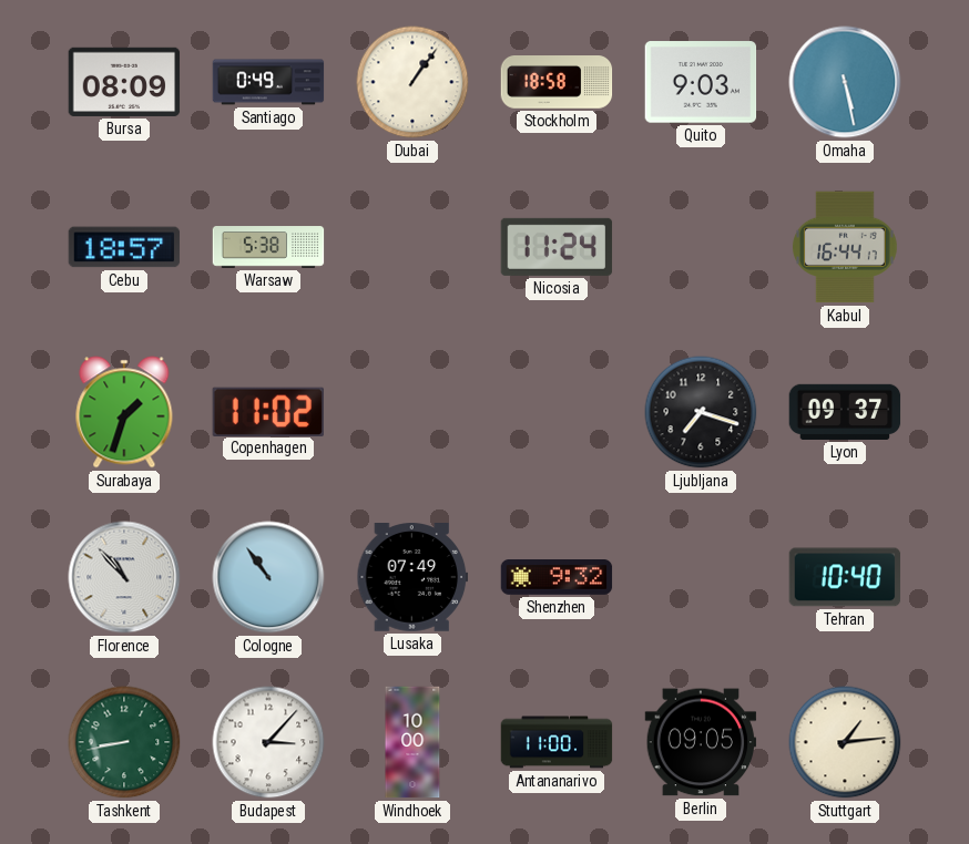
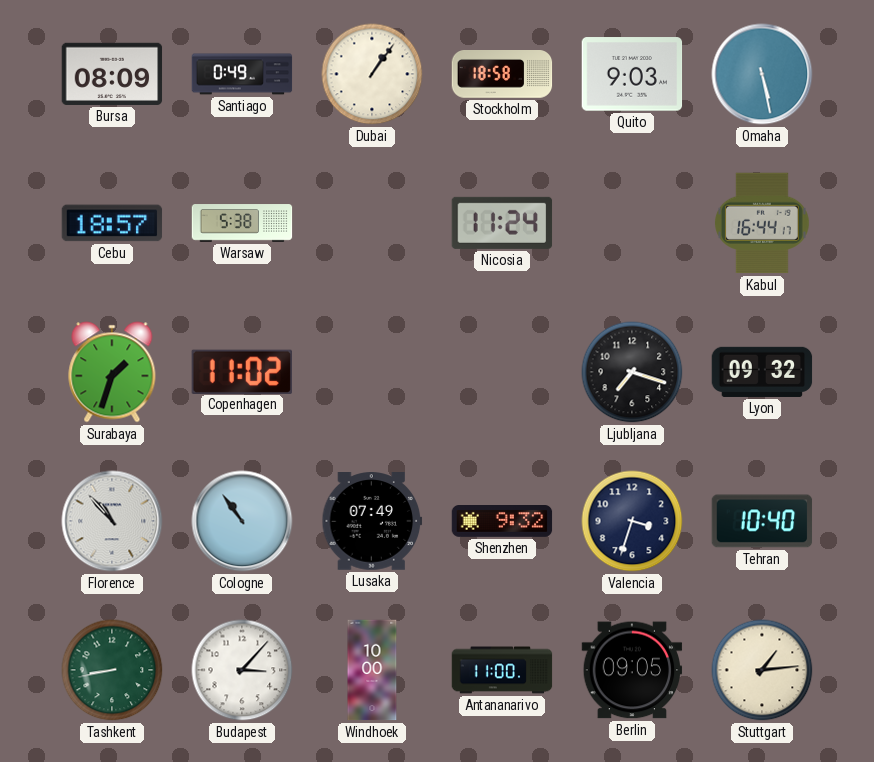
Lyon: 09:37 -> 09:32
Valencia: none -> 3:33
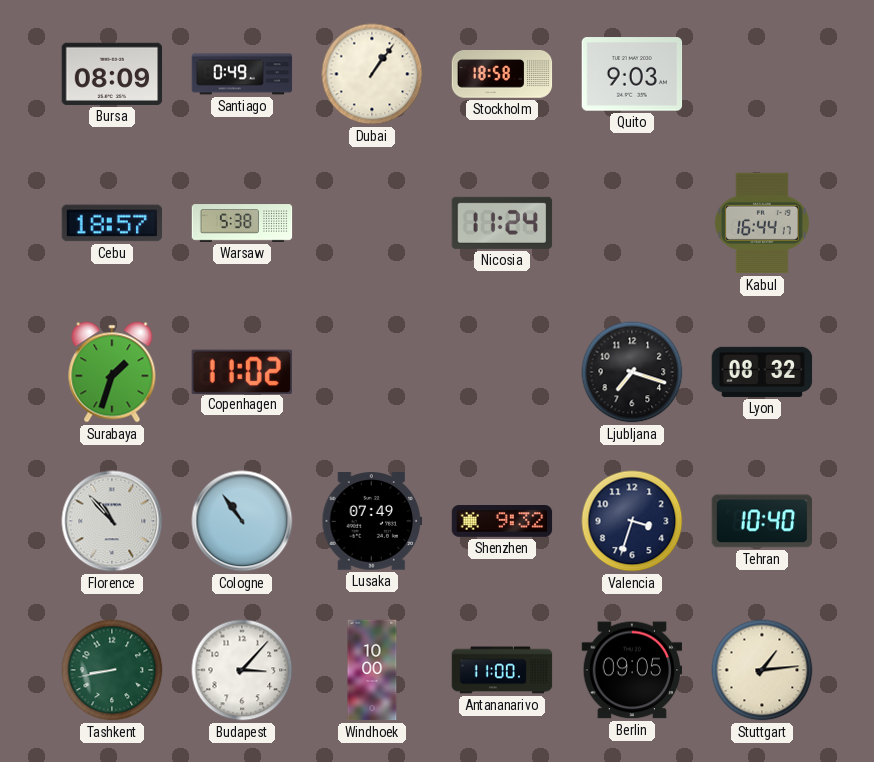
Omaha: 5:28 -> none
Lyon: 09:32 -> 08:32
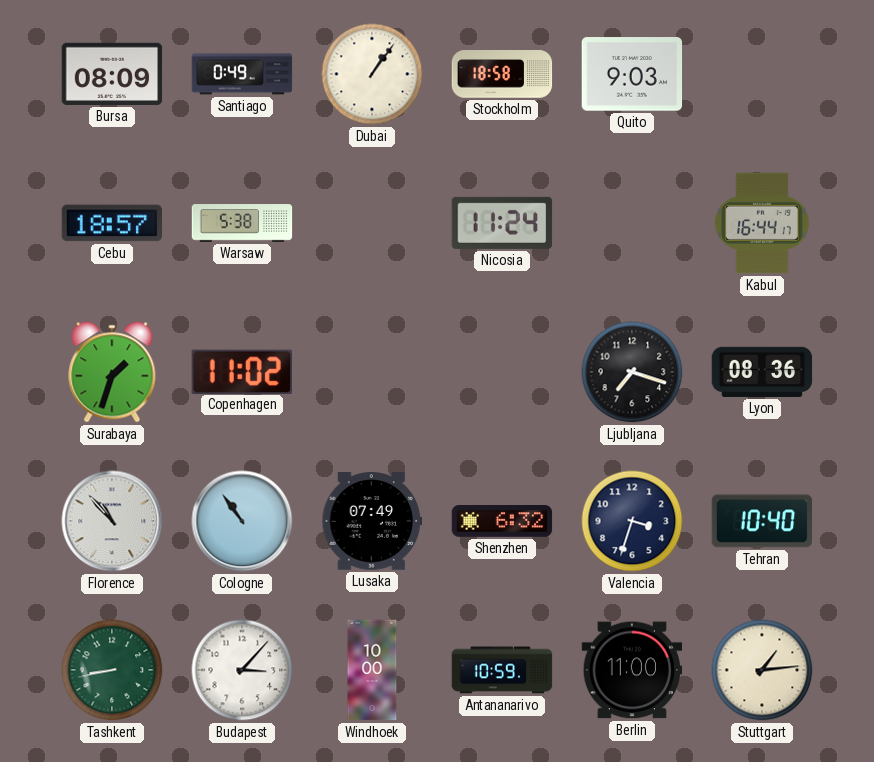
Lyon: 08:32 -> 08:36
Shenzhen: 9:32 -> 6:32
Antananarivo: 11:00 -> 10:59
Berlin: 09:05 -> 11:00
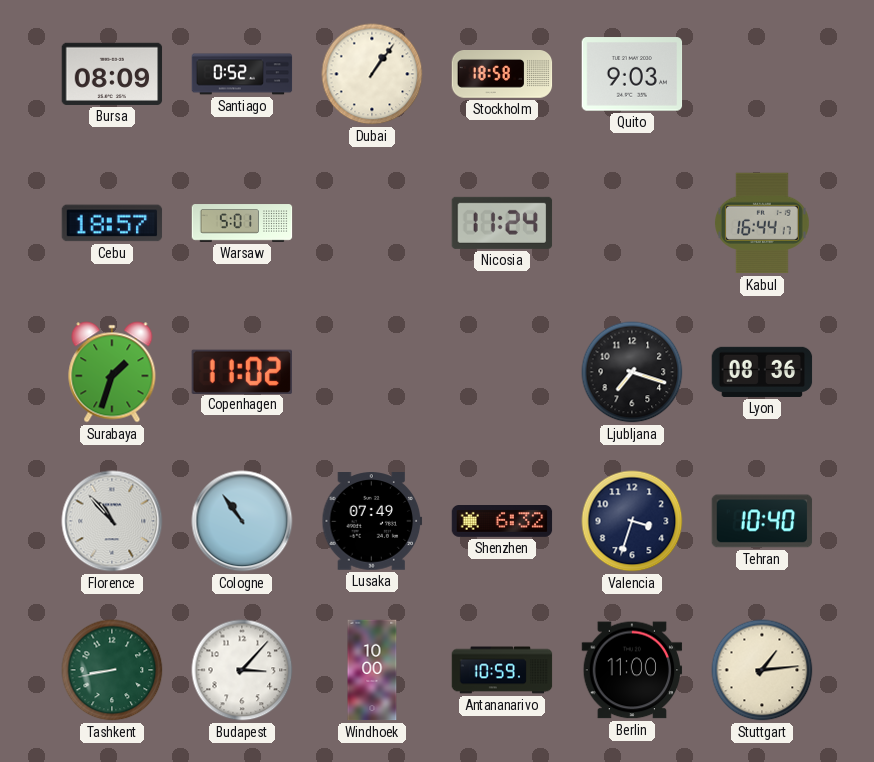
Santiago: 0:49 -> 0:52
Warsaw: 5:38 -> 5:01
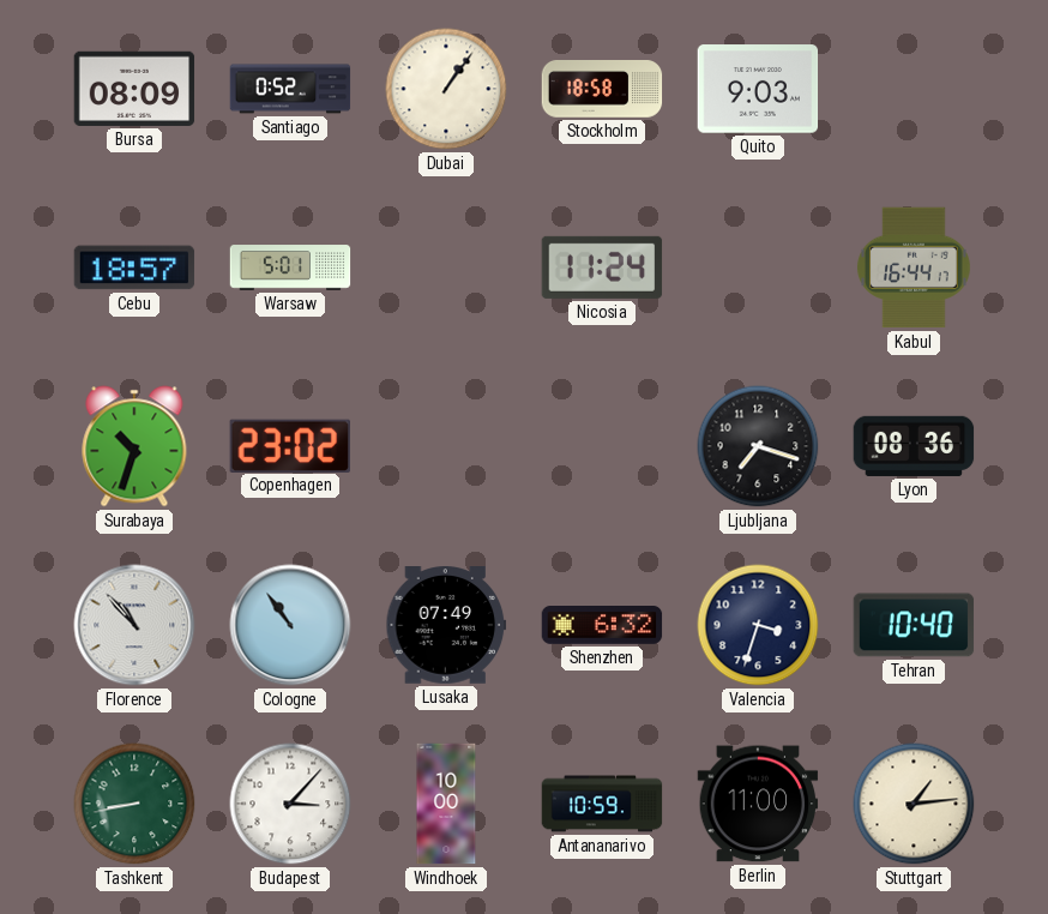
Surabaya: 1:33 -> 10:33
Copenhagen: 11:02 -> 23:02
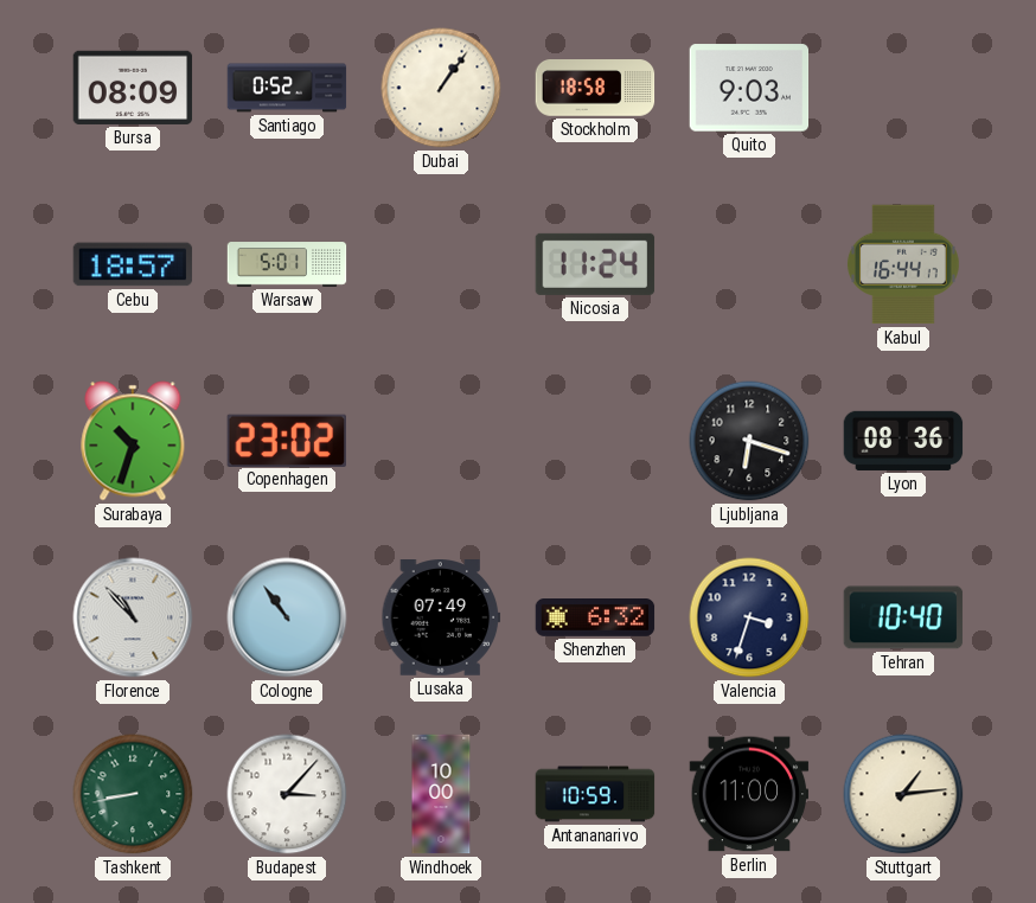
Ljubljana: 7:18 -> 6:18
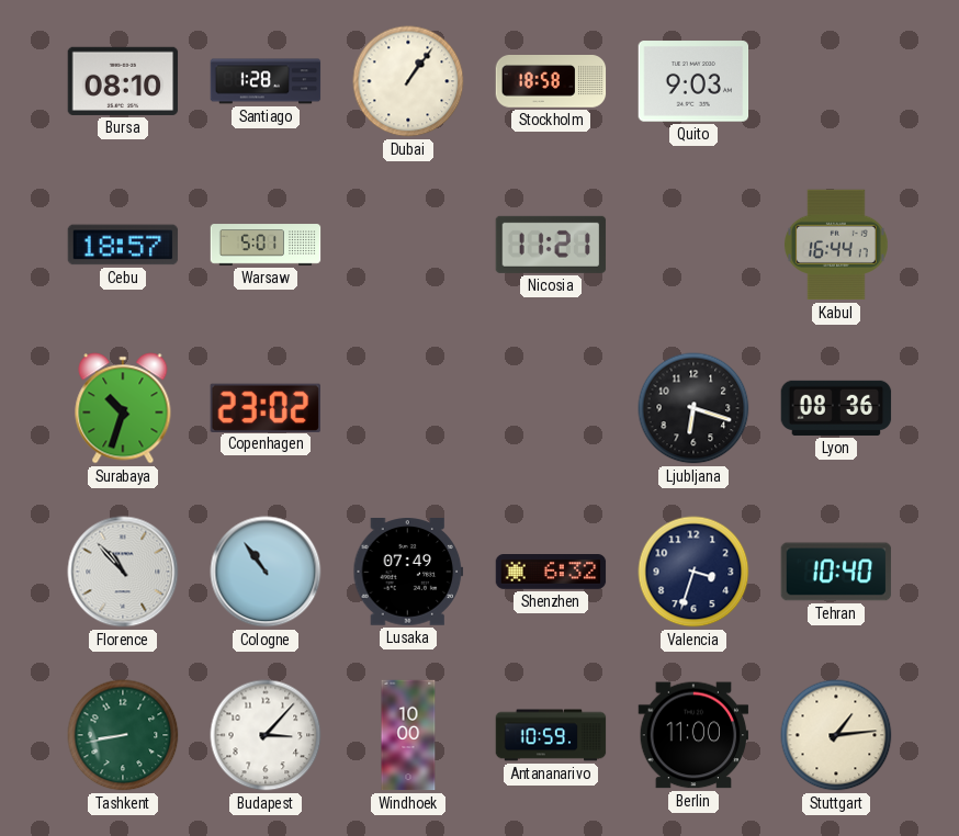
Bursa: 08:09 -> 08:10
Santiago: 0:52 -> 1:28
Nicosia: 11:24 -> 11:21
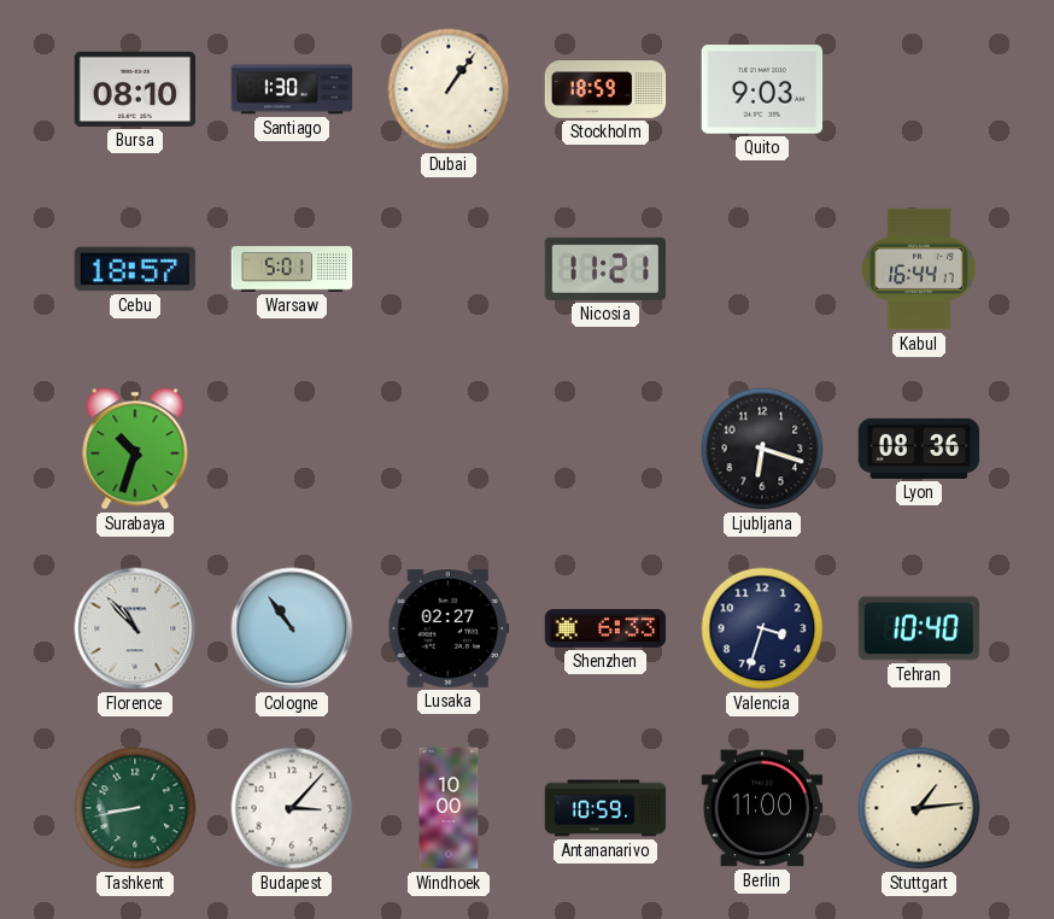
Santiago: 1:28 -> 1:30
Stockholm: 18:58 -> 18:59
Copenhagen: 23:02 -> none
Lusaka: 07:49 -> 02:27
Shenzhen: 6:32 -> 6:33
